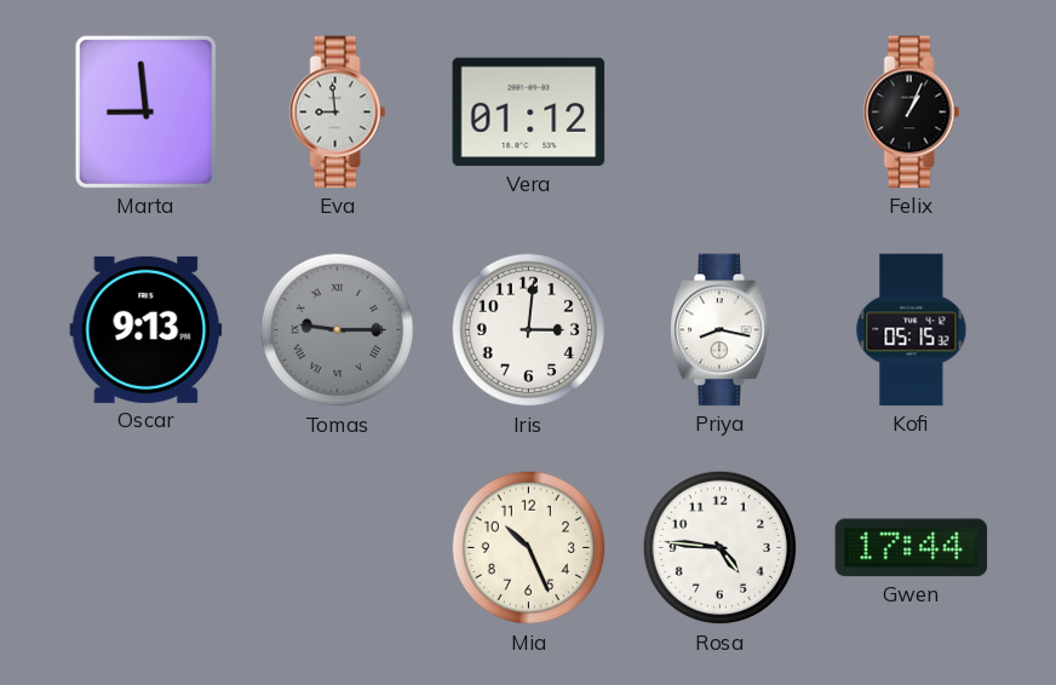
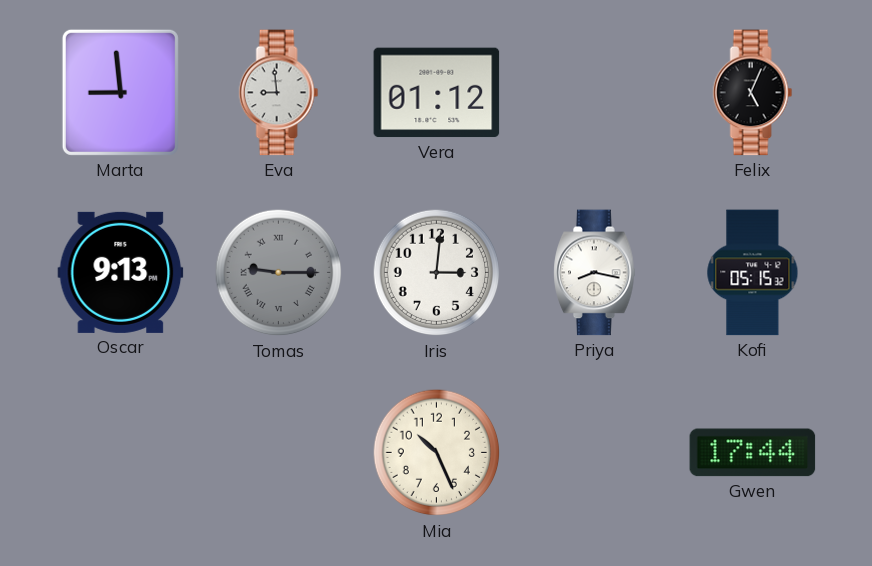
Felix: 1:04 -> 5:04
Rosa: 4:46 -> none
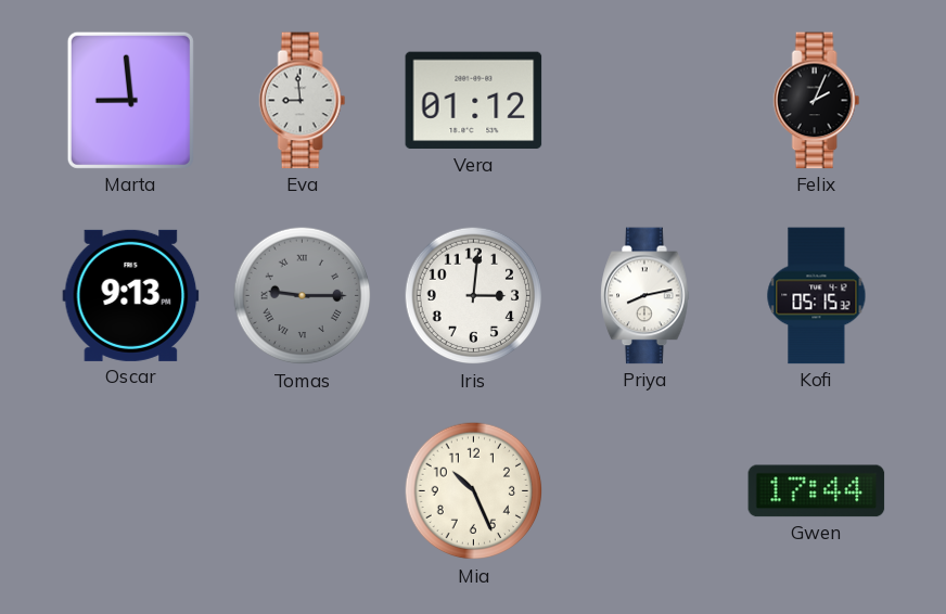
Felix: 5:04 -> 2:04
Priya: 8:17 -> 8:13
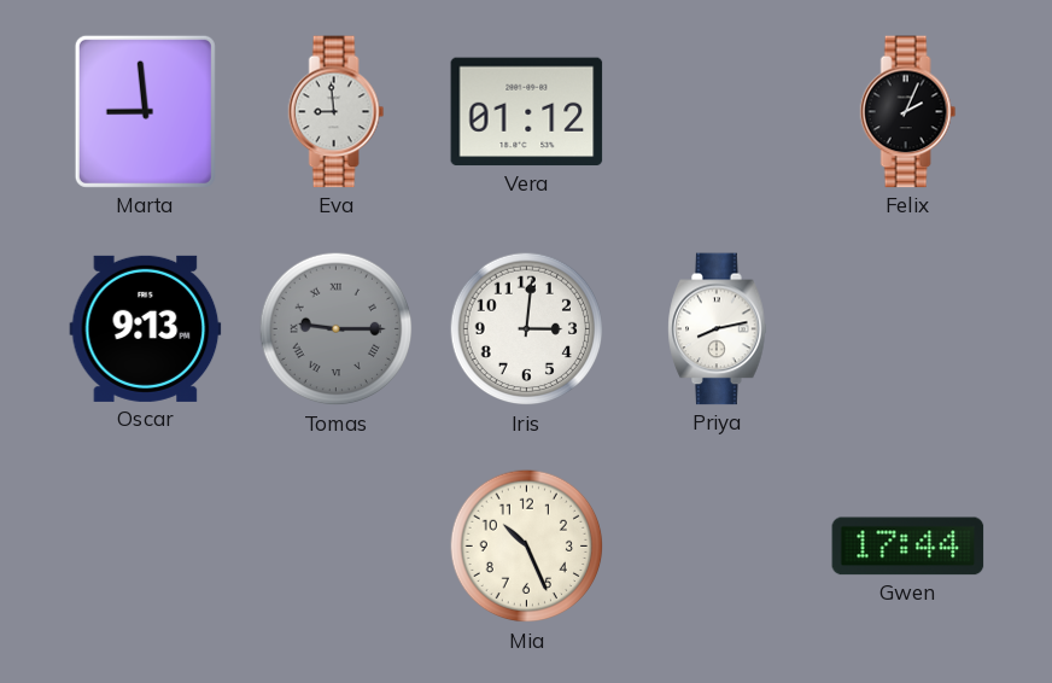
Kofi: 05:15 -> none
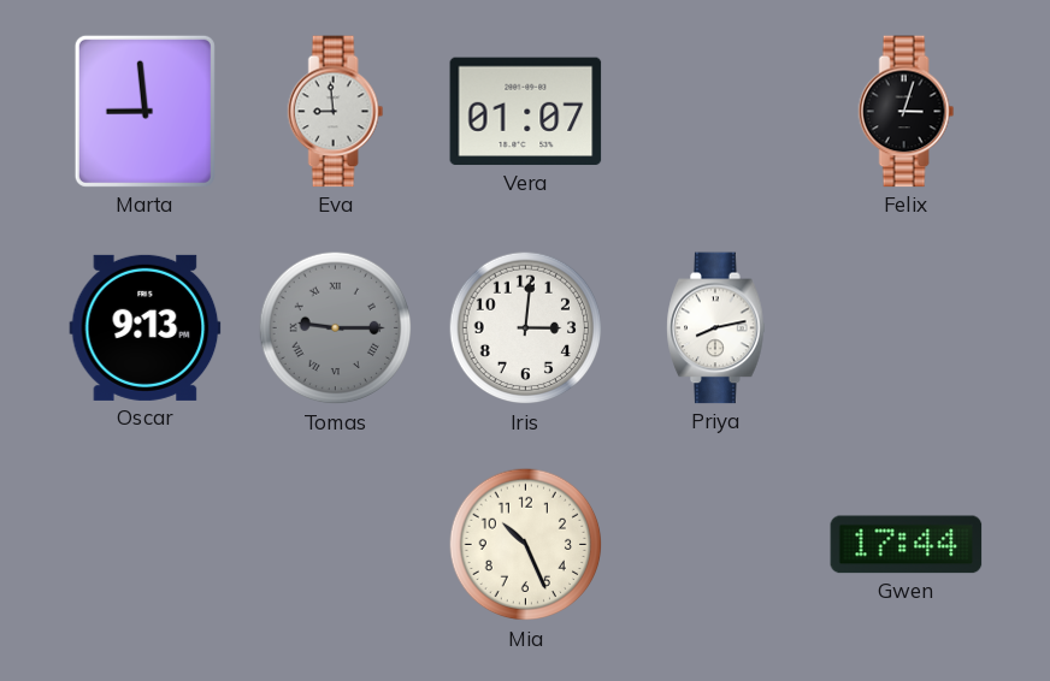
Vera: 01:12 -> 01:07
Felix: 2:04 -> 3:03
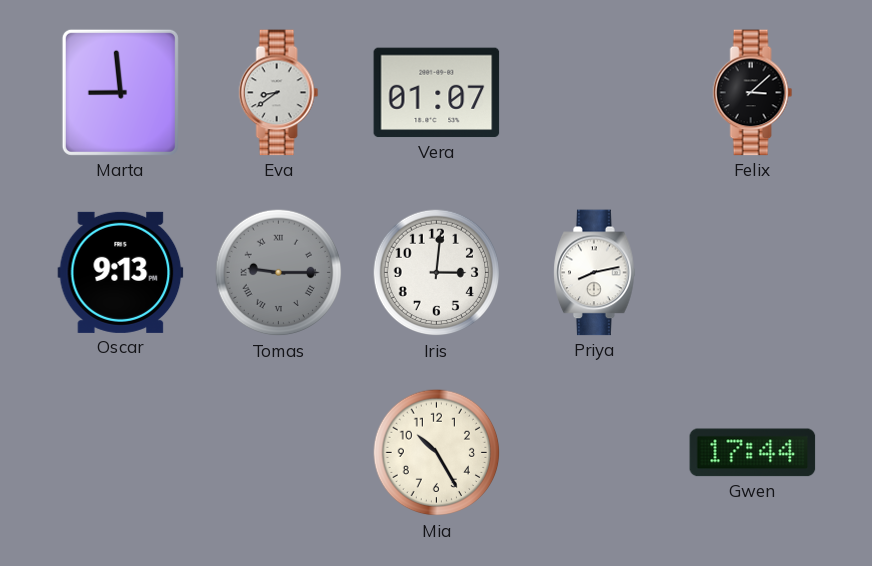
Eva: 8:59 -> 8:39
Felix: 3:03 -> 3:08
Mia: 10:26 -> 10:25
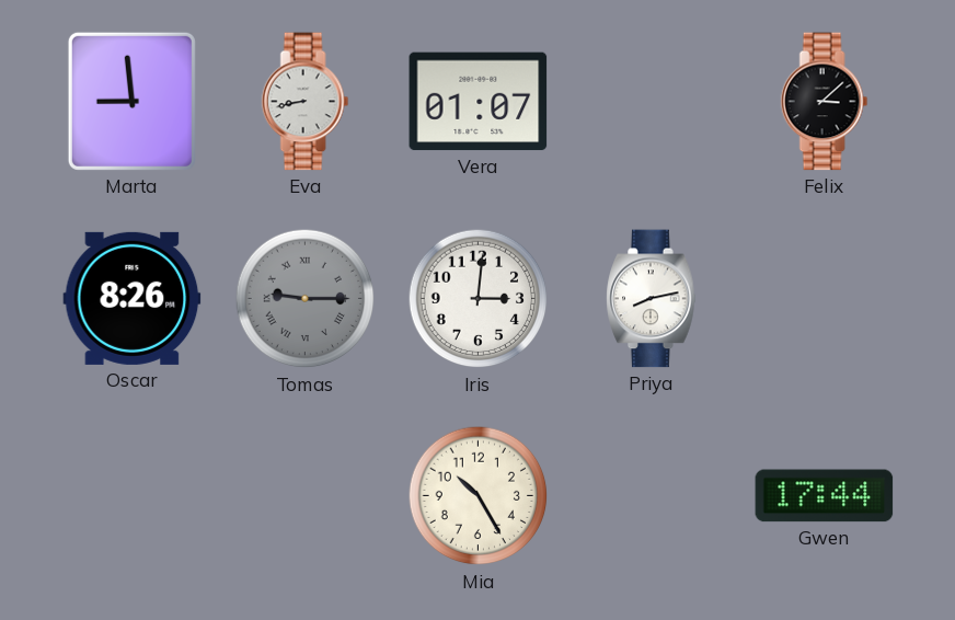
Eva: 8:39 -> 8:43
Oscar: 9:13 -> 8:26
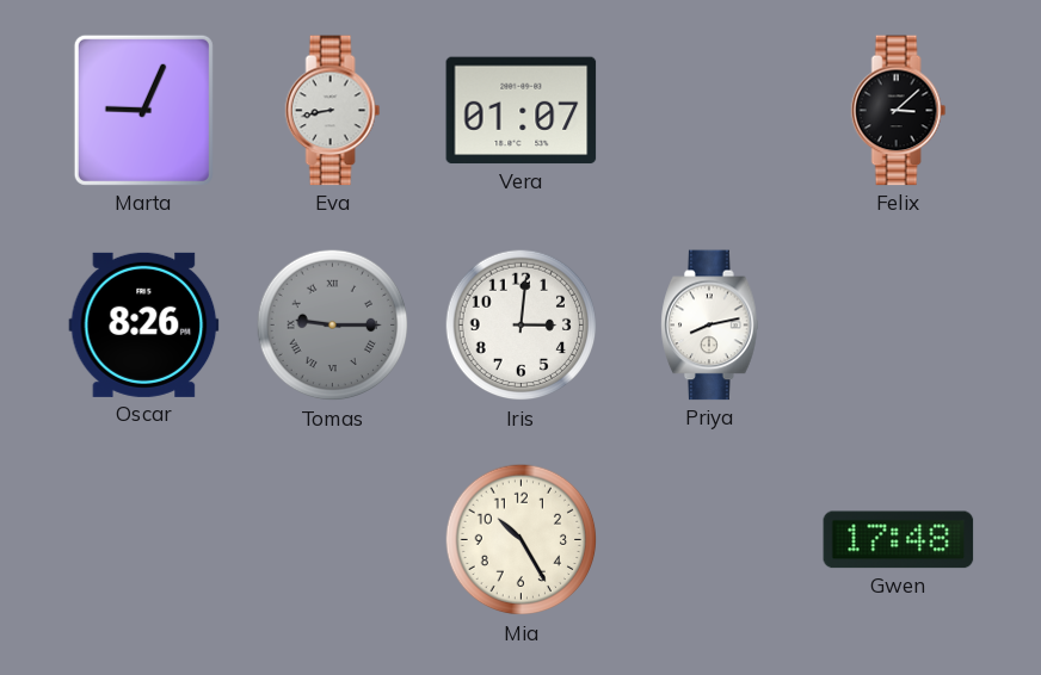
Marta: 8:59 -> 9:04
Gwen: 17:44 -> 17:48
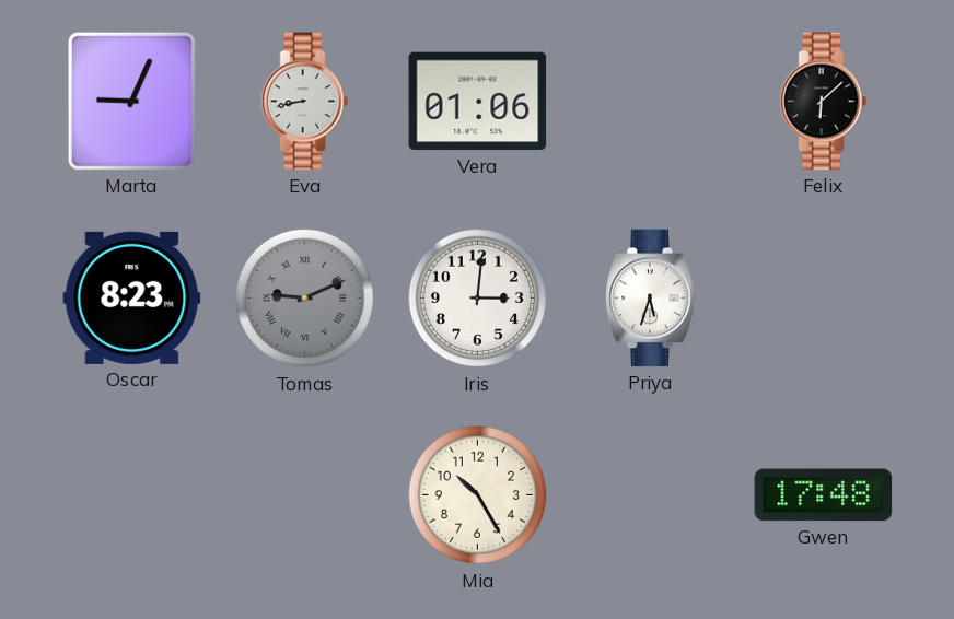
Vera: 01:07 -> 01:06
Felix: 3:08 -> 6:08
Oscar: 8:26 -> 8:23
Tomas: 9:15 -> 9:11
Priya: 8:13 -> 5:33
